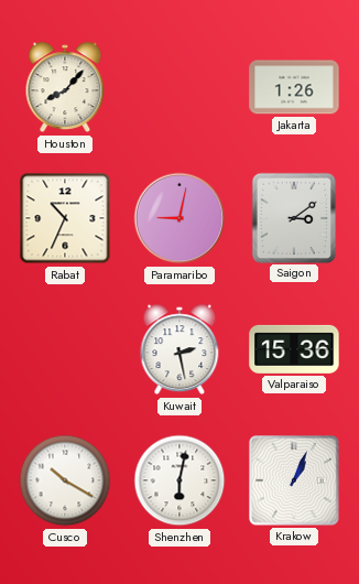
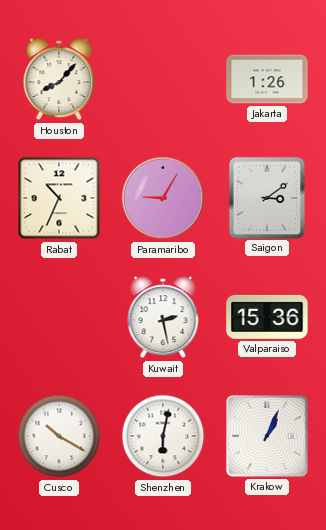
Paramaribo: 9:02 -> 9:05
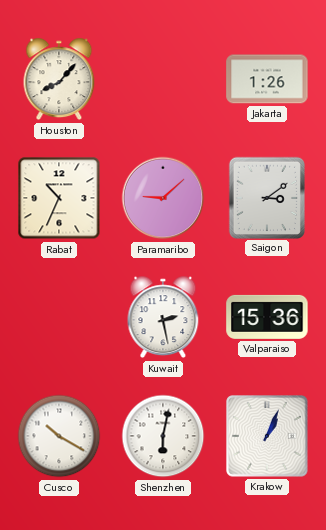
Paramaribo: 9:05 -> 9:08
